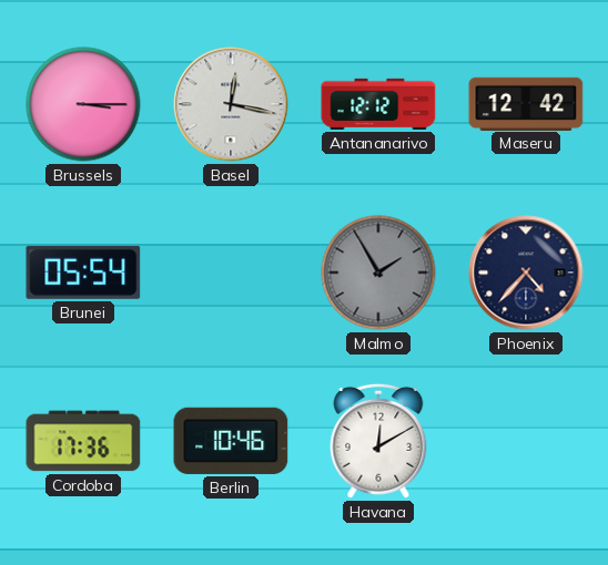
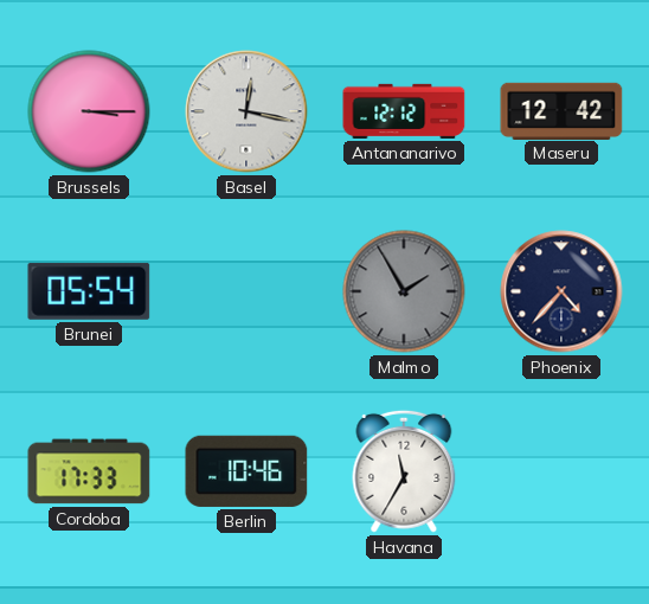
Cordoba: 17:36 -> 17:33
Havana: 12:10 -> 11:35
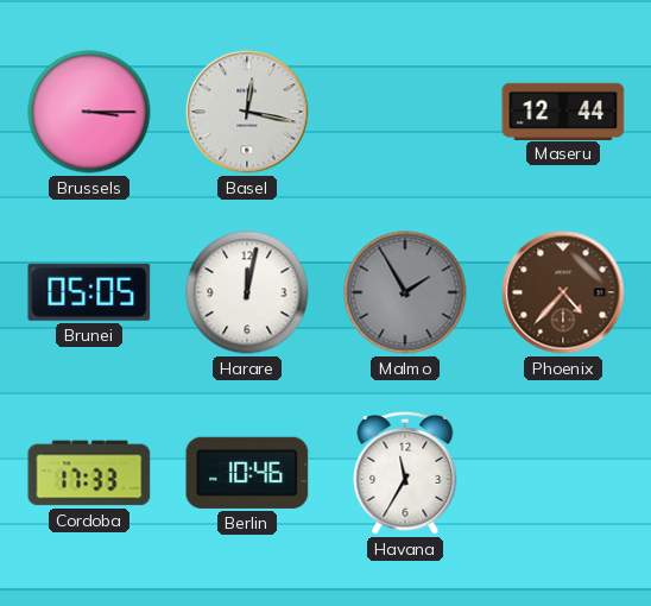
Antananarivo: 12:12 -> none
Maseru: 12:42 -> 12:44
Brunei: 05:54 -> 05:05
Harare: none -> 12:02
Phoenix dial: navy -> brown
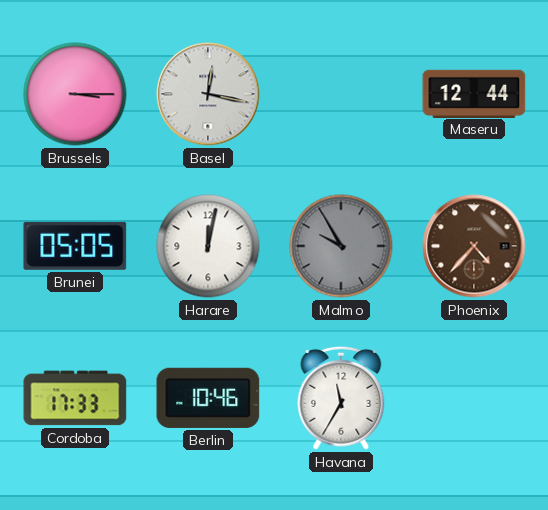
Malmo: 1:55 -> 9:55
